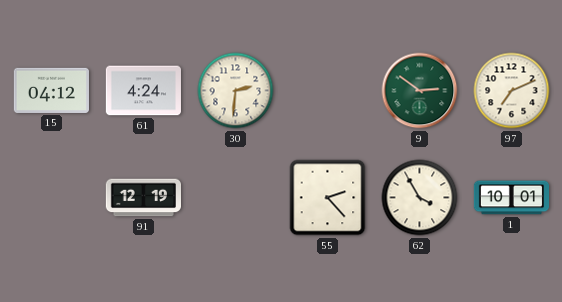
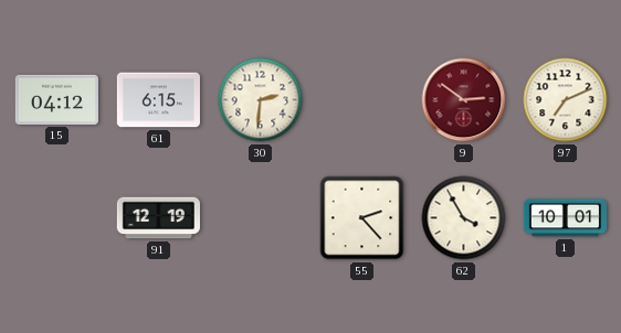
61: 4:24 -> 6:15
9 dial: green -> burgundy
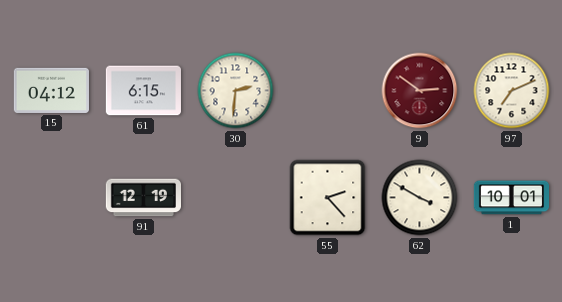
62: 3:55 -> 3:50
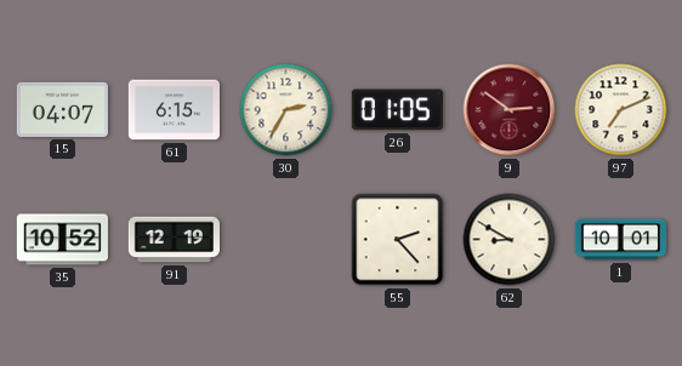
15: 04:12 -> 04:07
30: 2:31 -> 2:35
26: none -> 01:05
35: none -> 10:52
62: 3:50 -> 8:50
